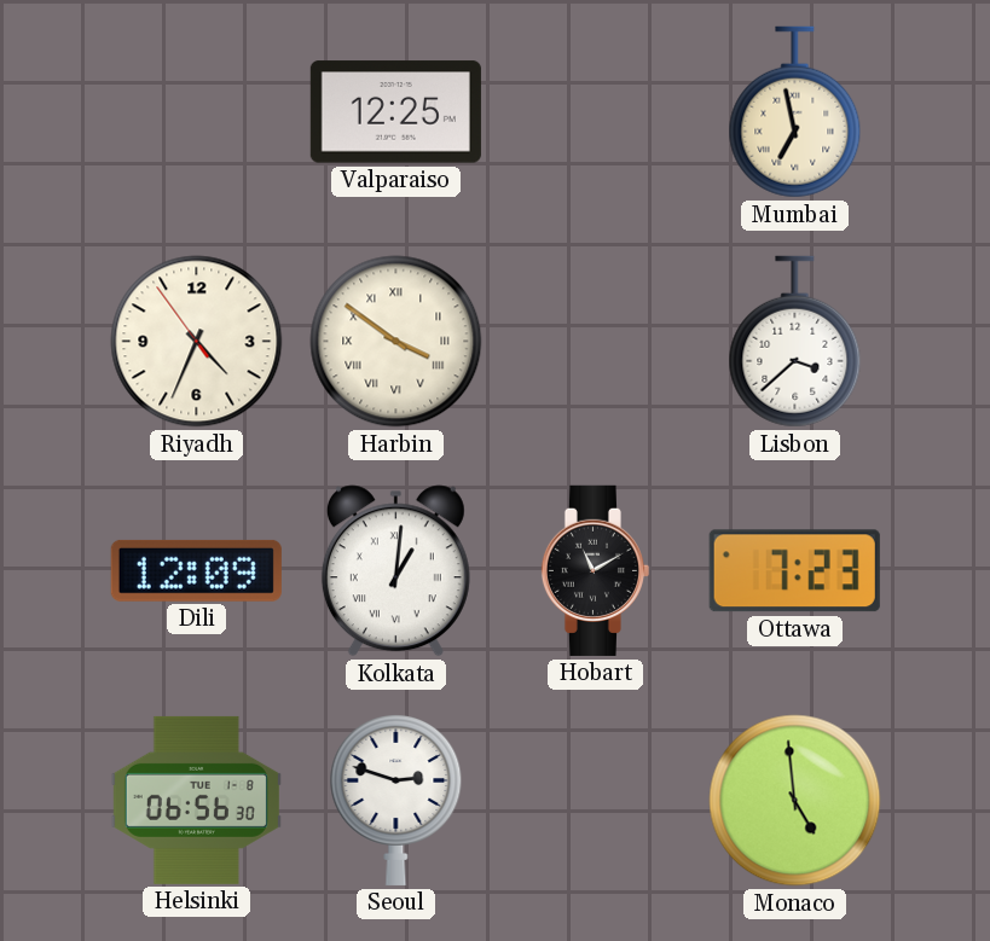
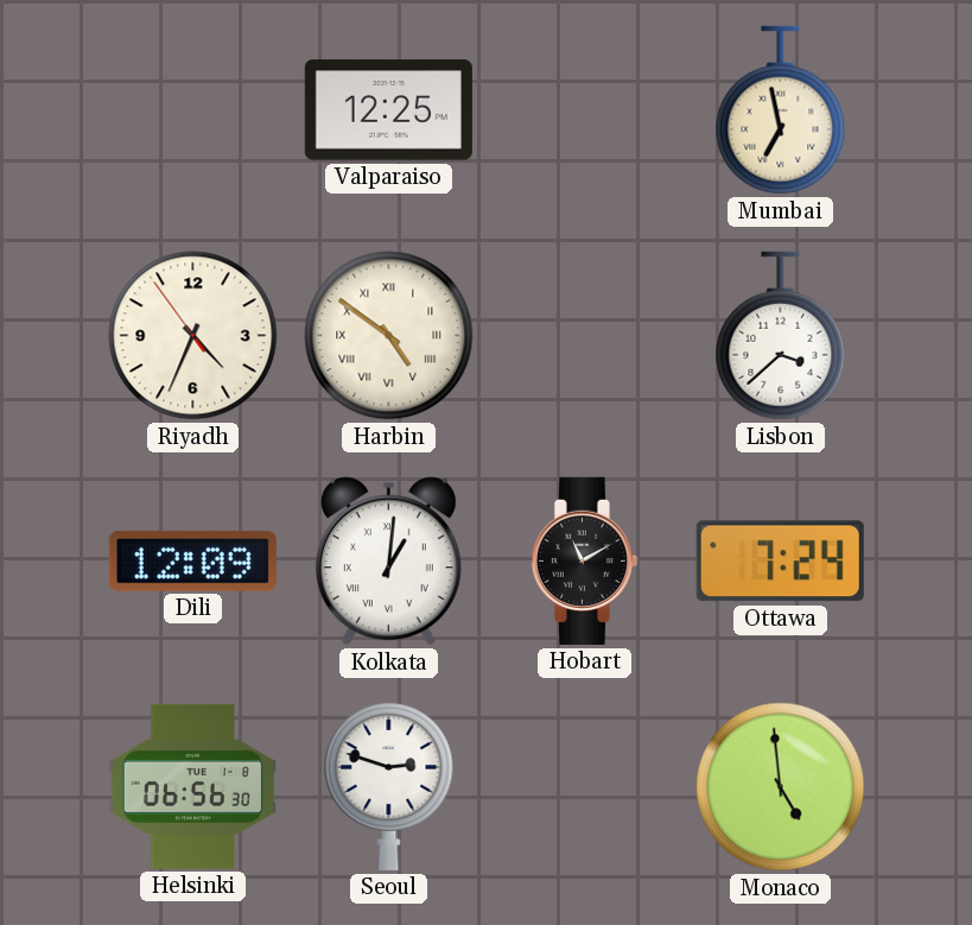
Harbin: 3:51 -> 4:51
Ottawa: 7:23 -> 7:24
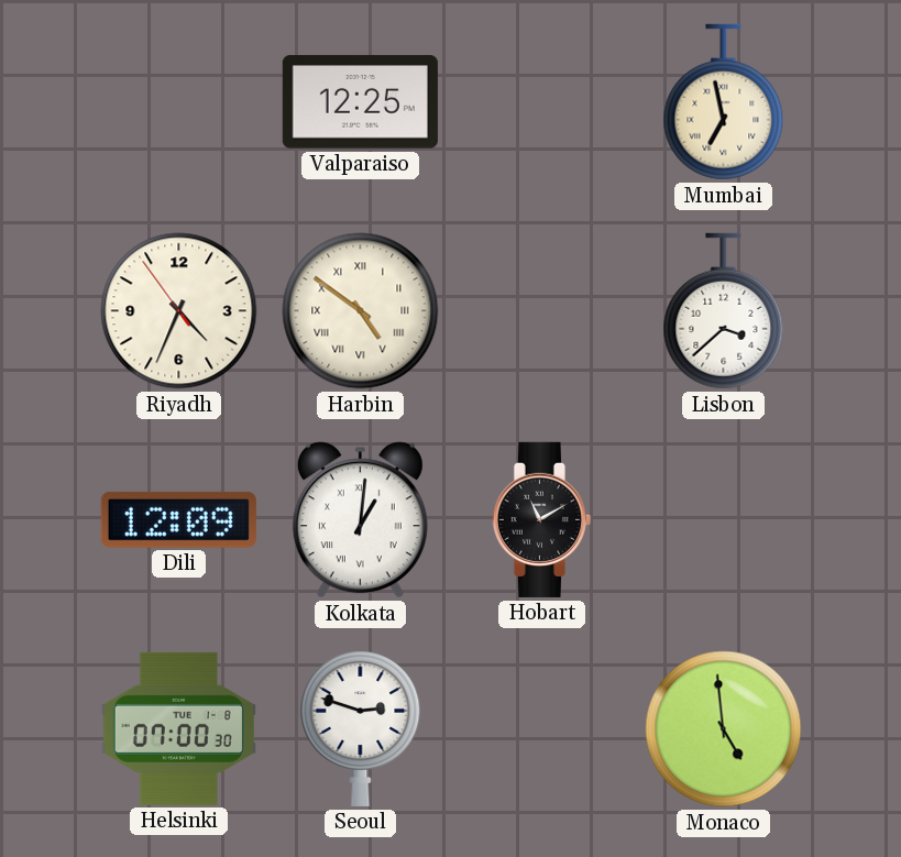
Ottawa: 7:24 -> none
Helsinki: 06:56 -> 07:00
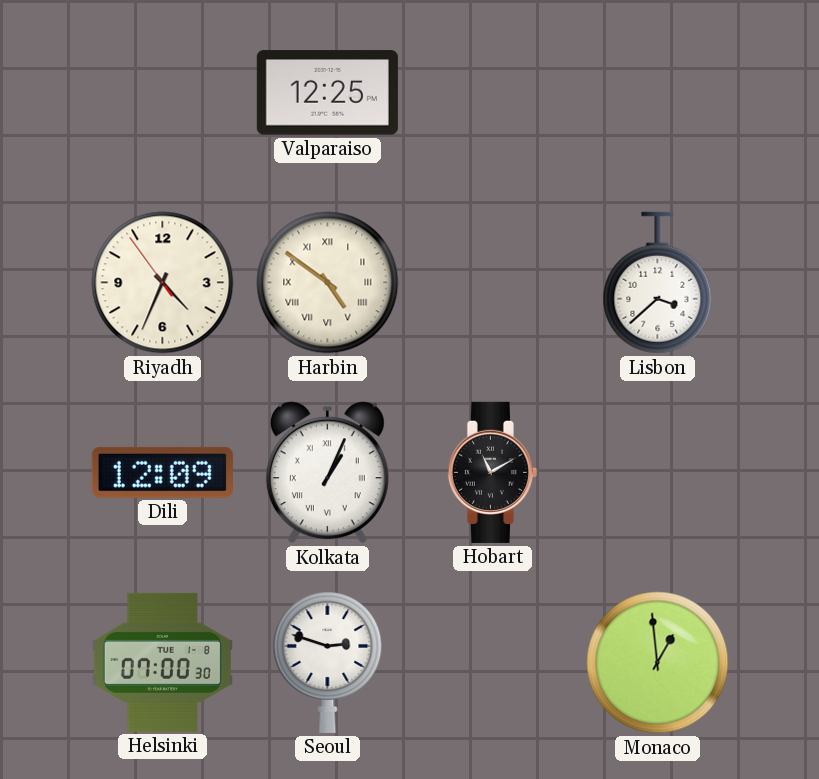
Mumbai: 6:58 -> none
Kolkata: 1:01 -> 1:04
Monaco: 4:59 -> 12:59
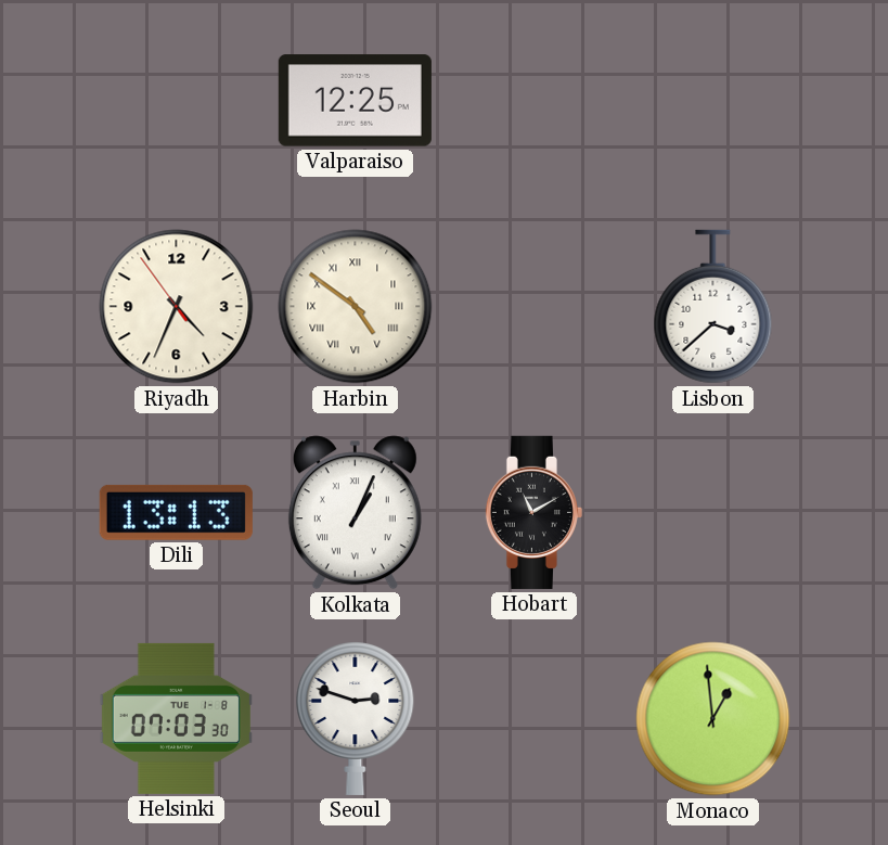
Dili: 12:09 -> 13:13
Helsinki: 07:00 -> 07:03
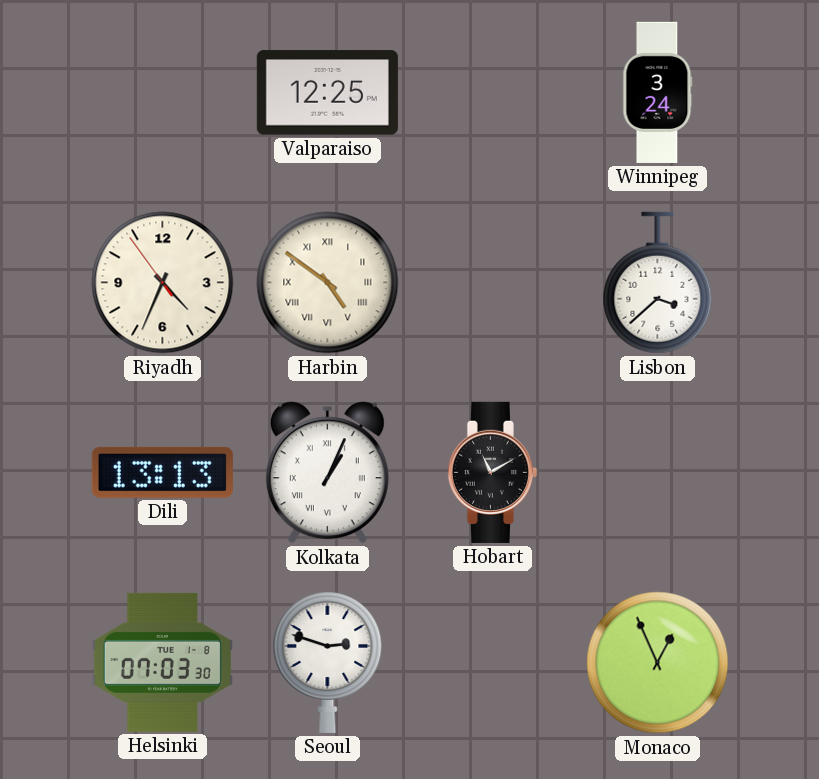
Winnipeg: none -> 3:24
Monaco: 12:59 -> 12:56
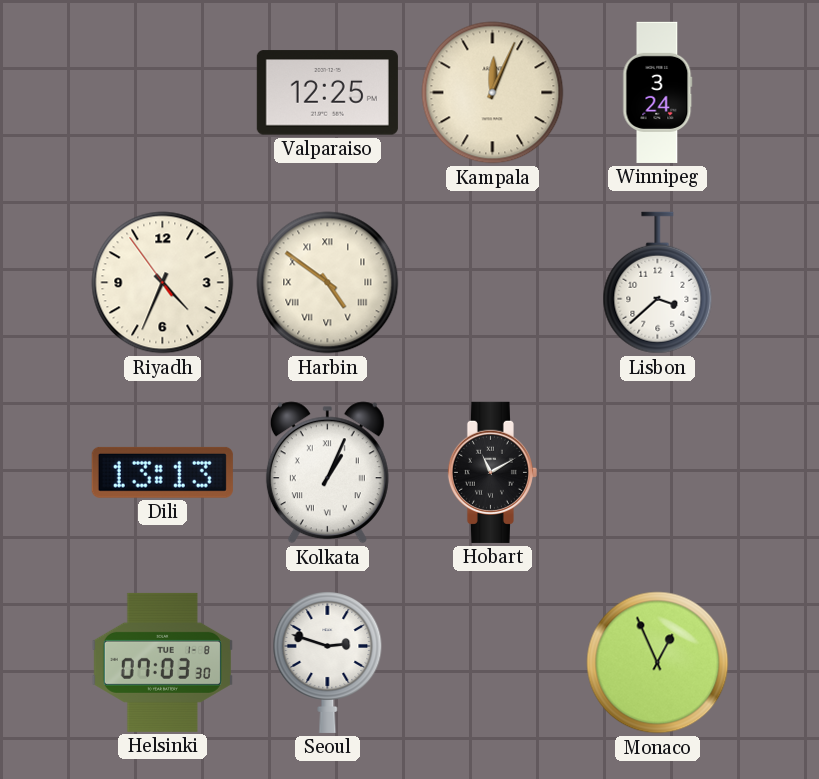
Kampala: none -> 12:04
